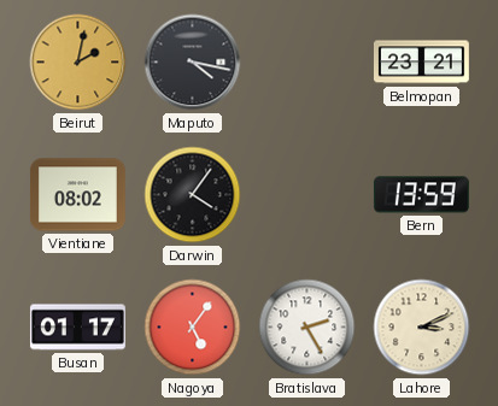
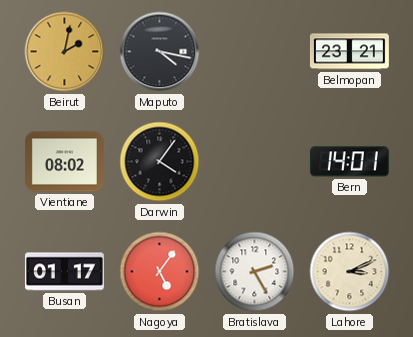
Bern: 13:59 -> 14:01
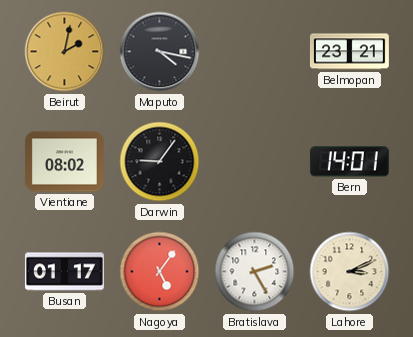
Darwin: 4:06 -> 9:06
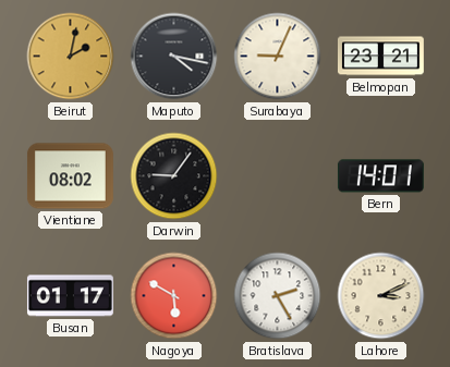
Surabaya: none -> 9:04
Nagoya: 5:06 -> 5:50
